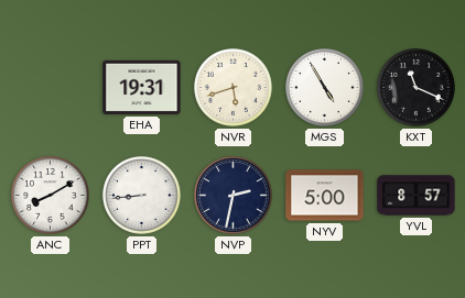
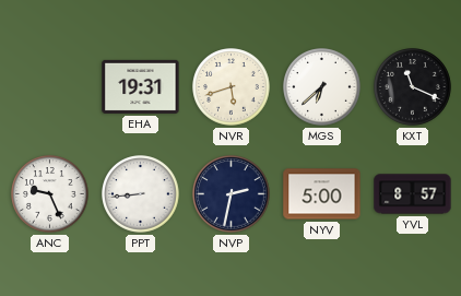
MGS: 4:55 -> 6:38
ANC: 8:10 -> 9:26
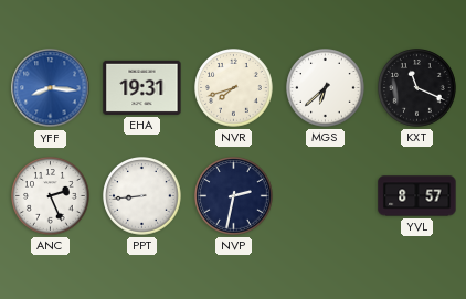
YFF: none -> 8:16
NVR: 5:42 -> 7:42
ANC: 9:26 -> 2:26
NYV: 5:00 -> none
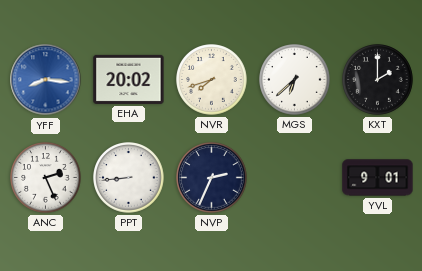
EHA: 19:31 -> 20:02
KXT: 11:19 -> 2:00
NVP: 2:32 -> 2:34
YVL: 8:57 -> 9:01
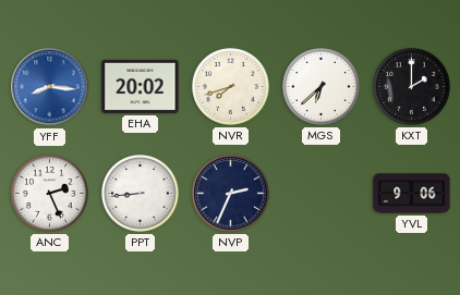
YVL: 9:01 -> 9:06
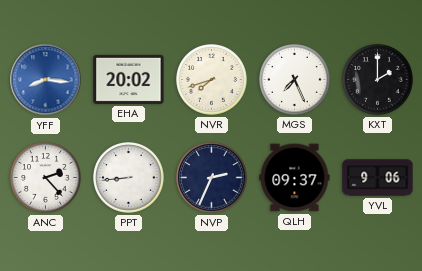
MGS: 6:38 -> 7:26
ANC: 2:26 -> 2:23
QLH: none -> 09:37
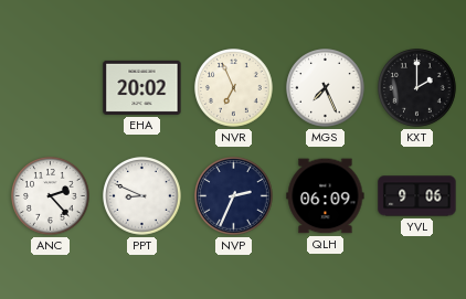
YFF: 8:16 -> none
NVR: 7:42 -> 6:56
PPT: 8:44 -> 8:49
QLH: 09:37 -> 06:09
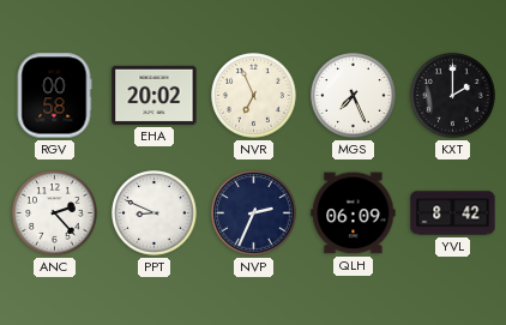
RGV: none -> 00:58
YVL: 9:06 -> 8:42
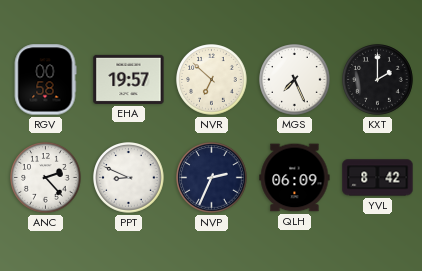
EHA: 20:02 -> 19:57
NVR: 6:56 -> 6:52
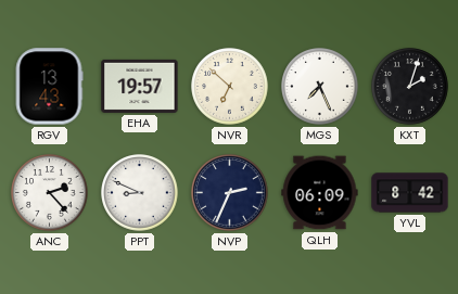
RGV: 00:58 -> 13:43
KXT: 2:00 -> 2:03
